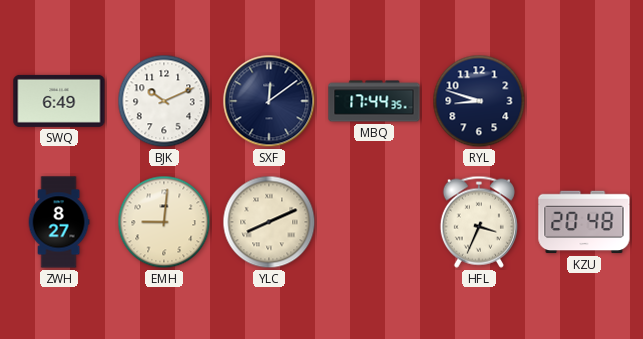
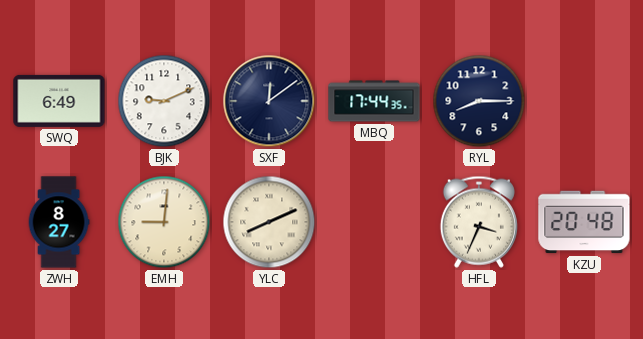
BJK: 10:11 -> 9:11
RYL: 8:48 -> 8:15
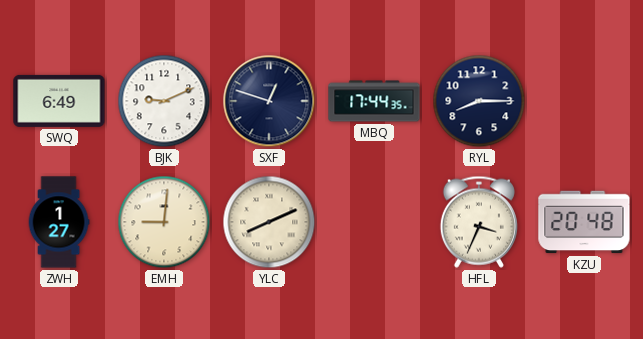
SXF: 12:09 -> 12:48
ZWH: 8:27 -> 1:27
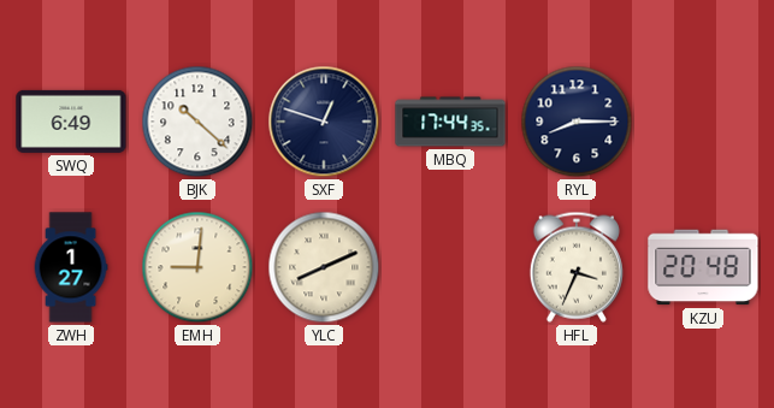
BJK: 9:11 -> 10:22
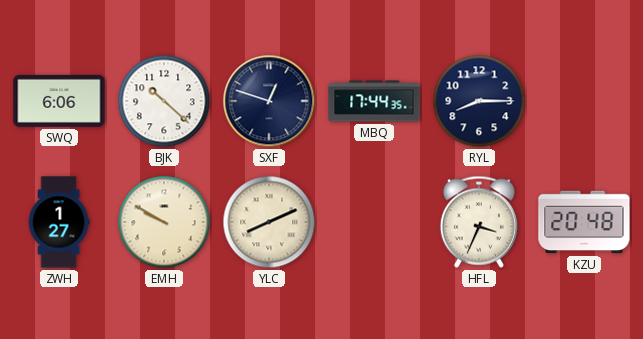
SWQ: 6:49 -> 6:06
EMH: 9:01 -> 9:50
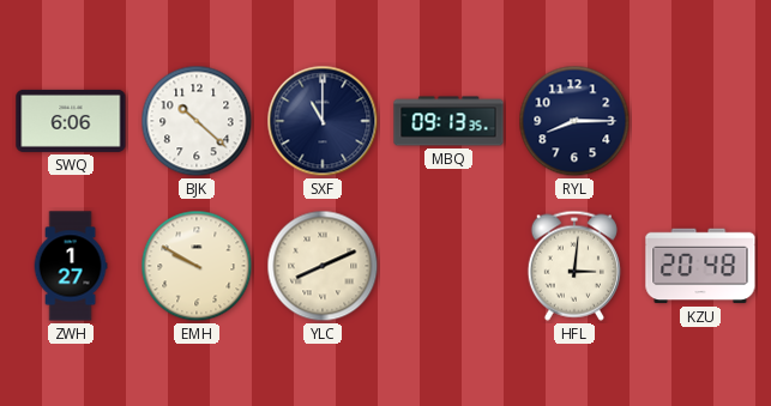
SXF: 12:48 -> 11:00
MBQ: 17:44 -> 09:13
HFL: 3:34 -> 3:01
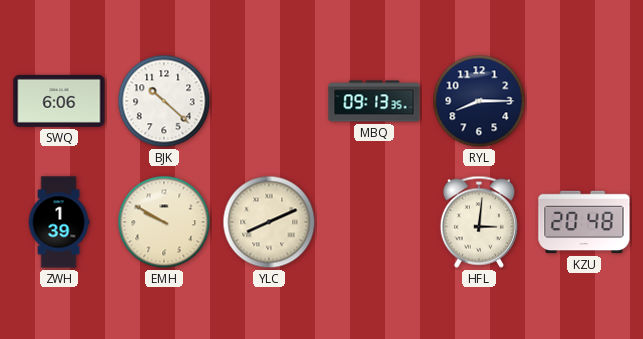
SXF: 11:00 -> none
ZWH: 1:27 -> 1:39
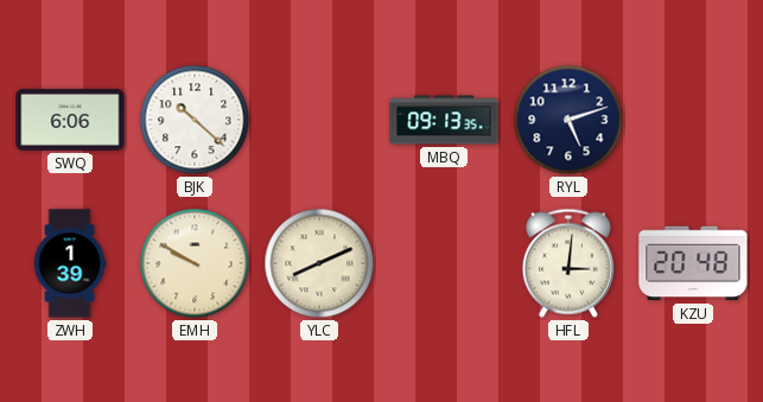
RYL: 8:15 -> 5:12
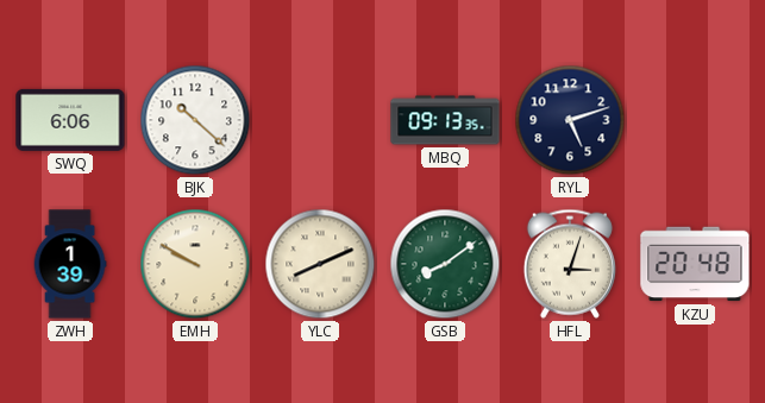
GSB: none -> 8:09
HFL: 3:01 -> 3:03
